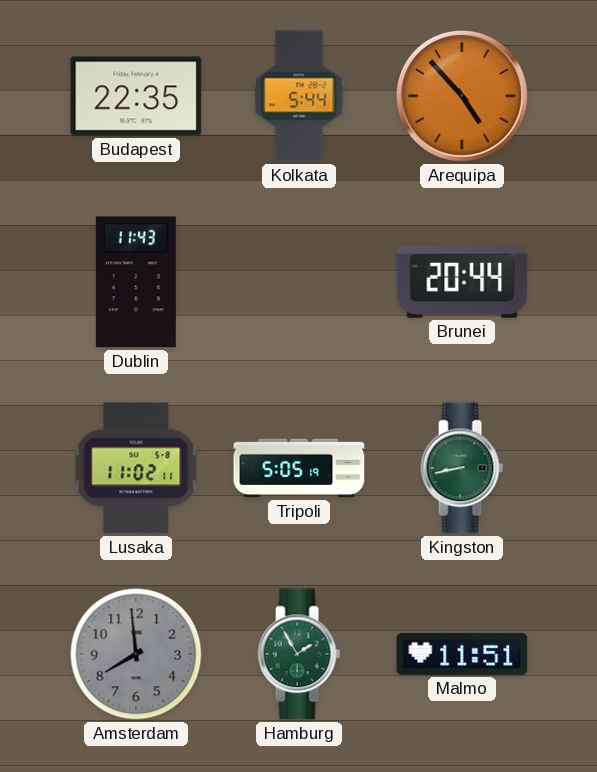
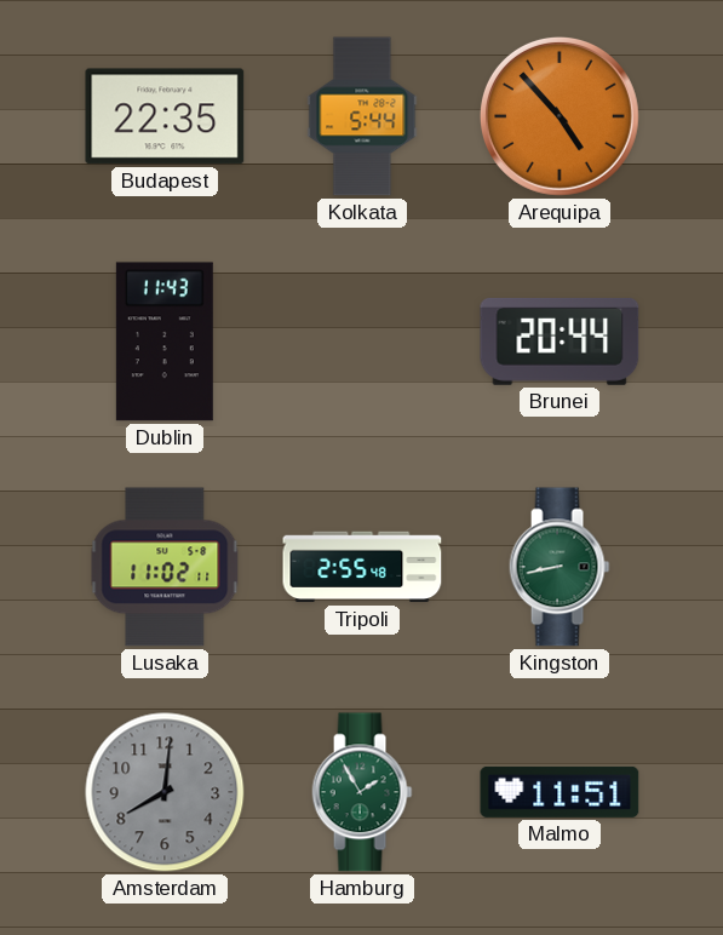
Tripoli: 5:05 -> 2:55
Amsterdam: 7:59 -> 8:01
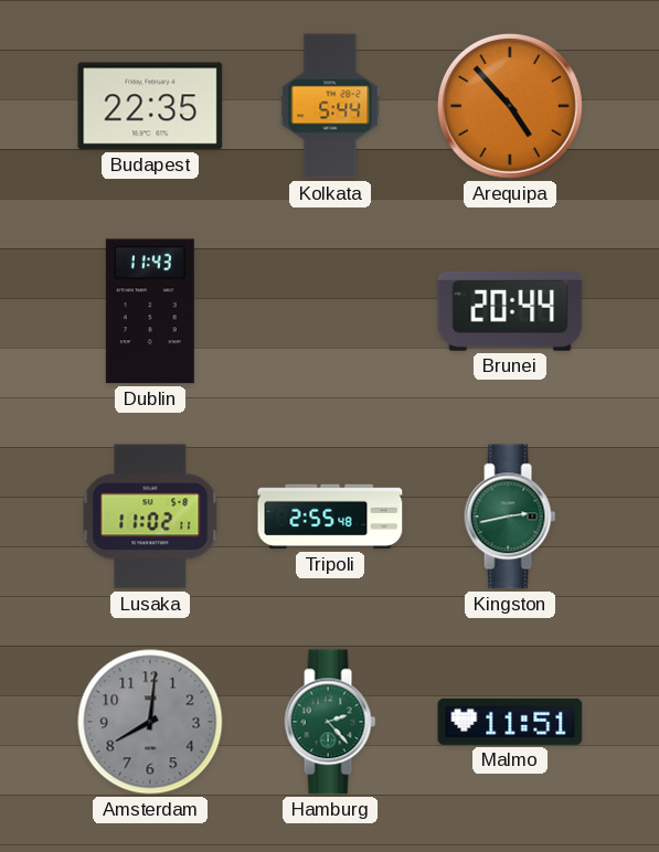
Kingston: 8:43 -> 2:43
Hamburg: 1:55 -> 2:23
